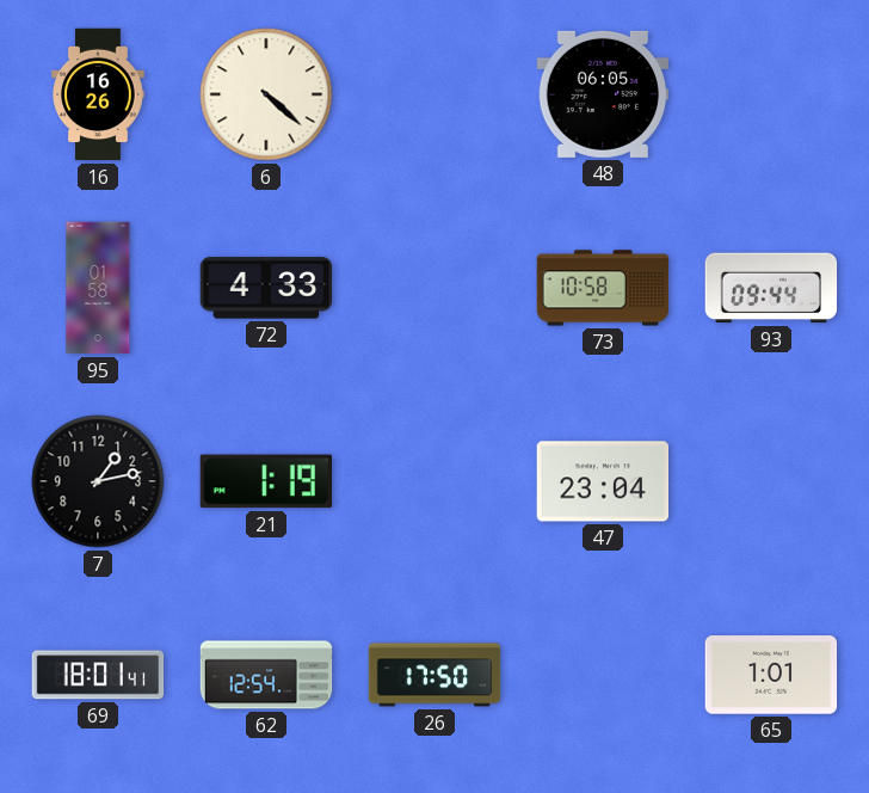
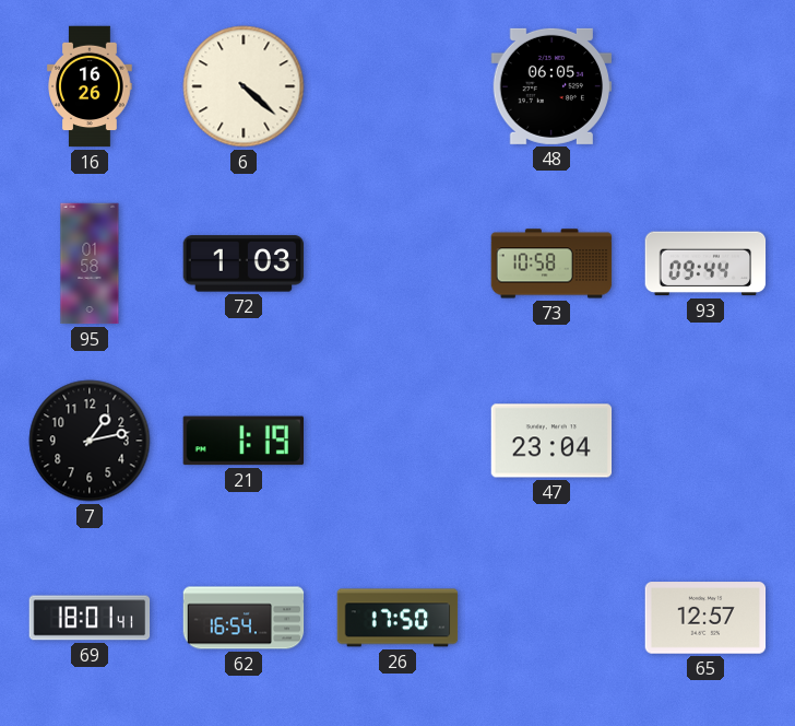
72: 4:33 -> 1:03
62: 12:54 -> 16:54
65: 1:01 -> 12:57
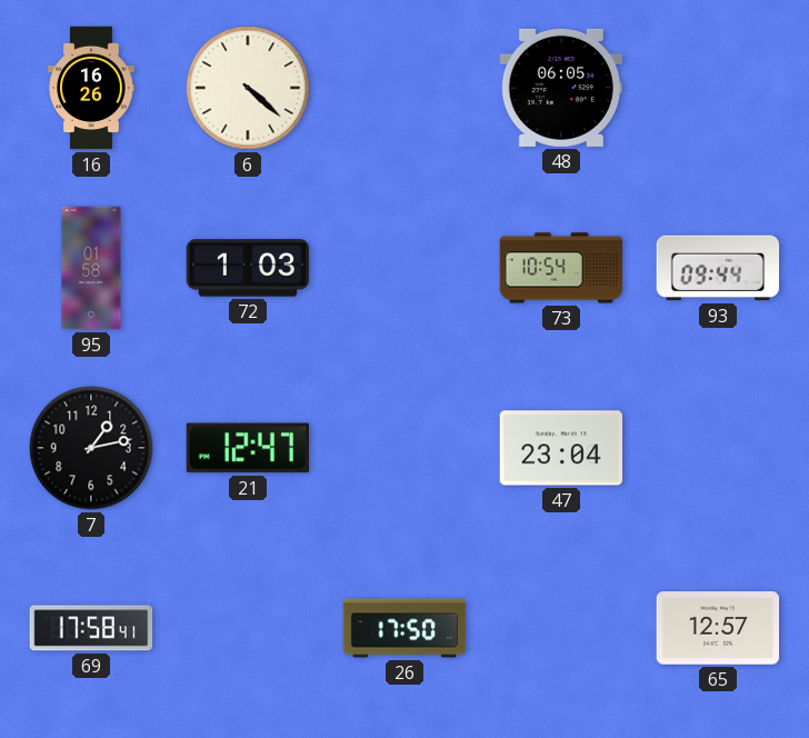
73: 10:58 -> 10:54
21: 1:19 -> 12:47
69: 18:01 -> 17:58
62: 16:54 -> none
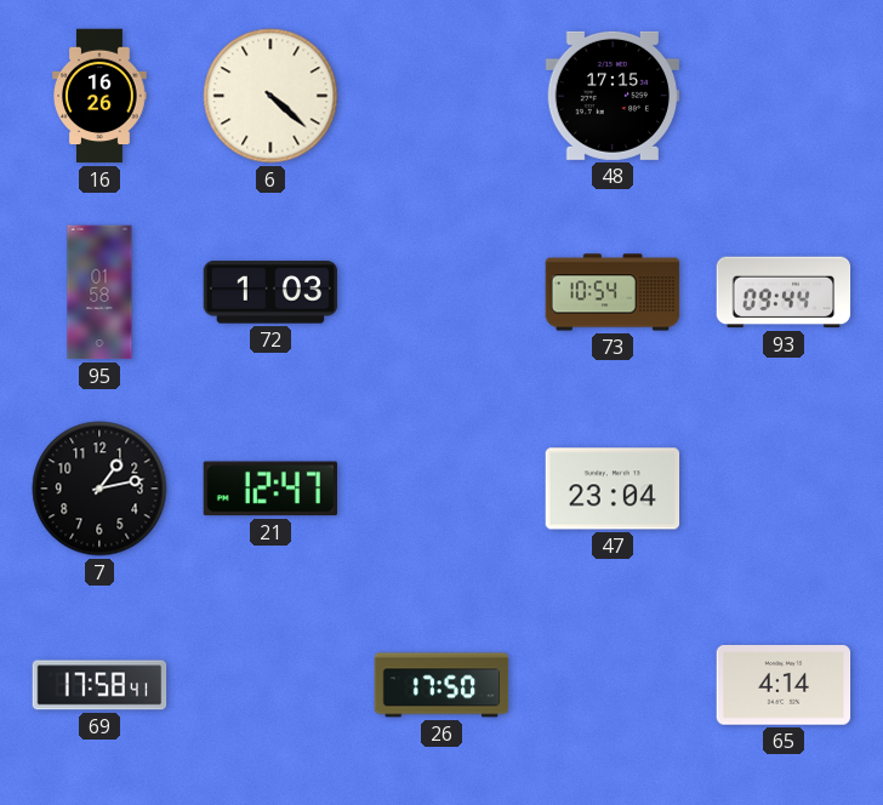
48: 06:05 -> 17:15
65: 12:57 -> 4:14
